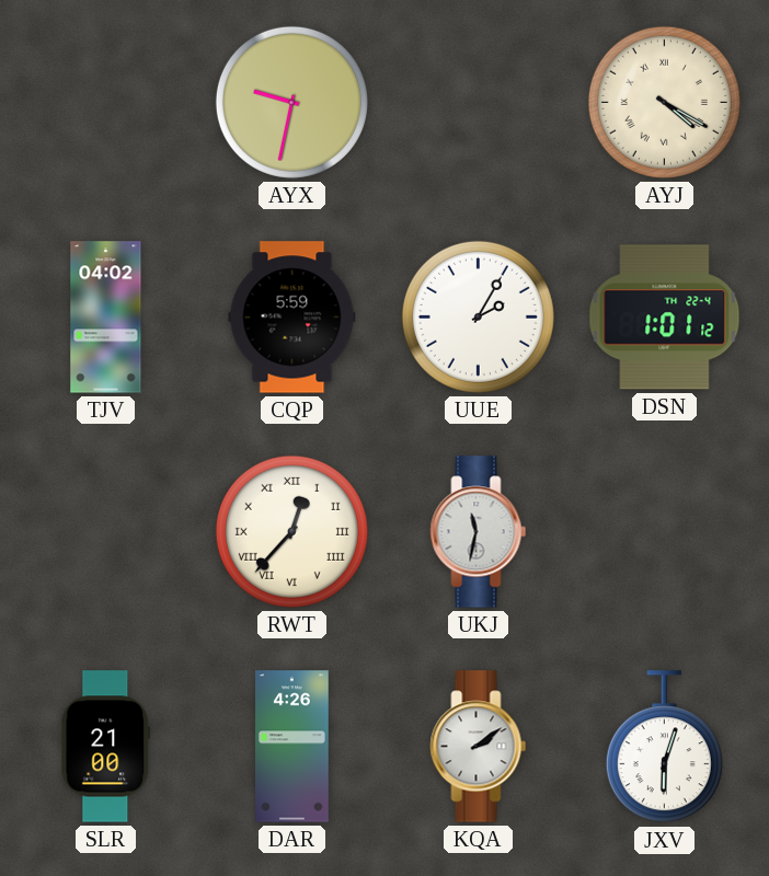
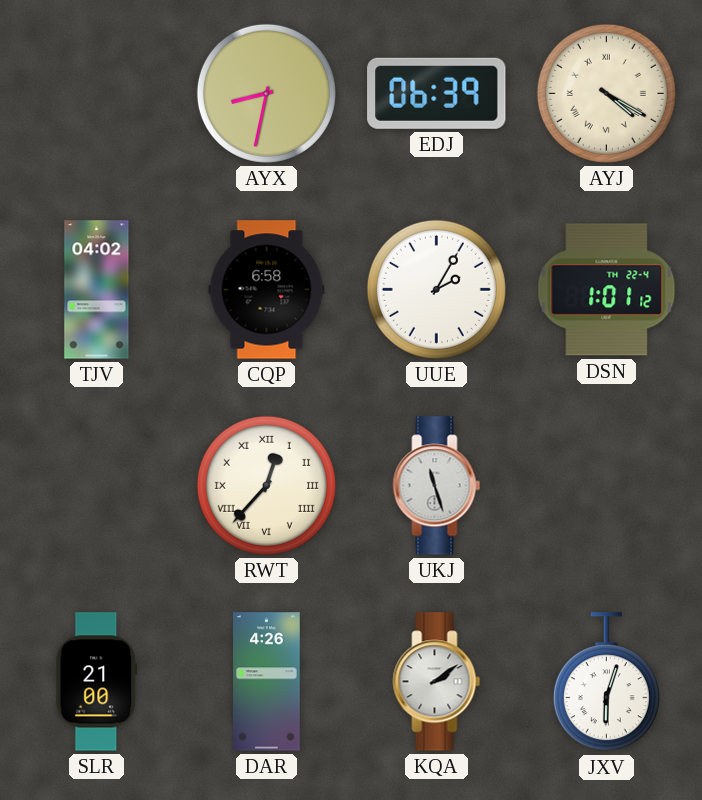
AYX: 9:32 -> 8:32
EDJ: none -> 06:39
CQP: 5:59 -> 6:58
UKJ: 11:32 -> 11:27
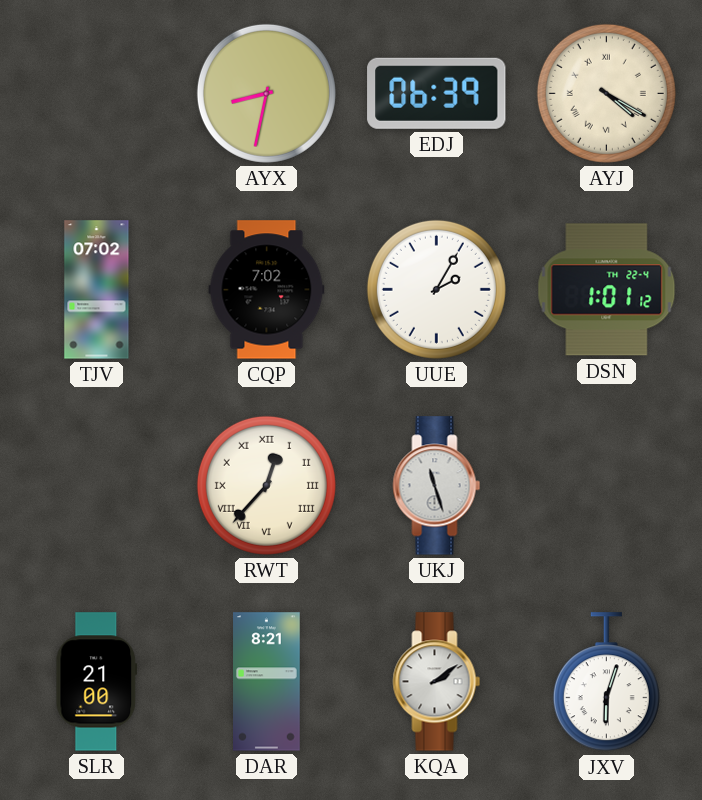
TJV: 04:02 -> 07:02
CQP: 6:58 -> 7:02
DAR: 4:26 -> 8:21
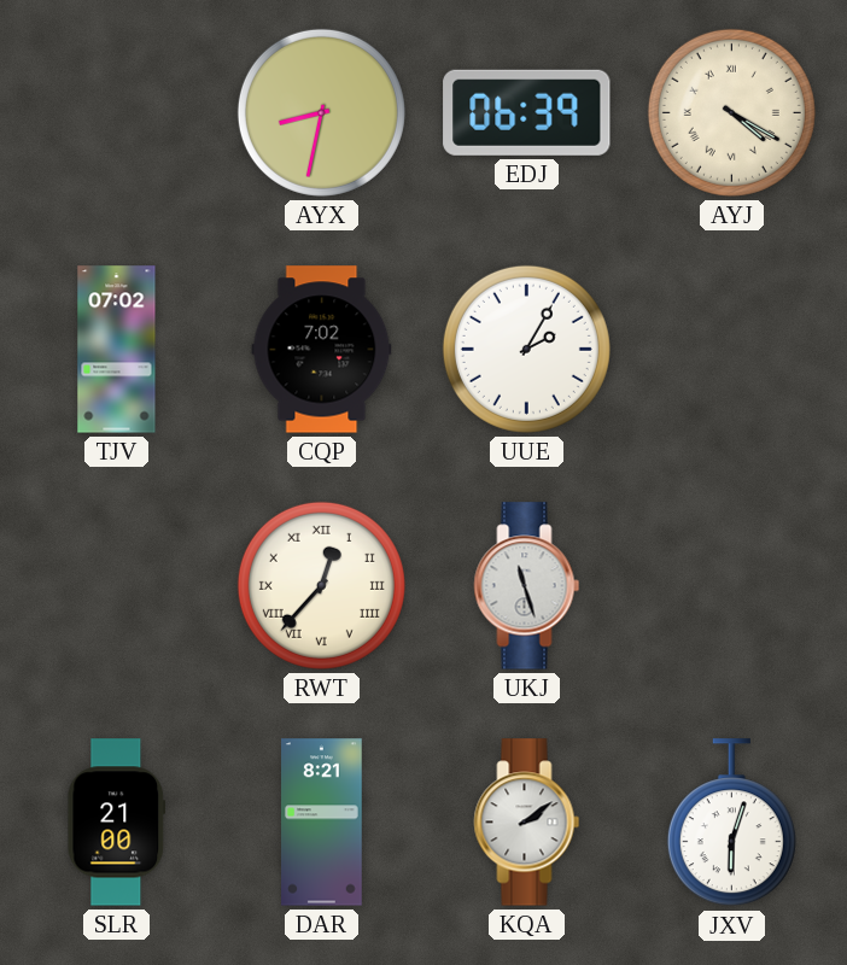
DSN: 1:01 -> none
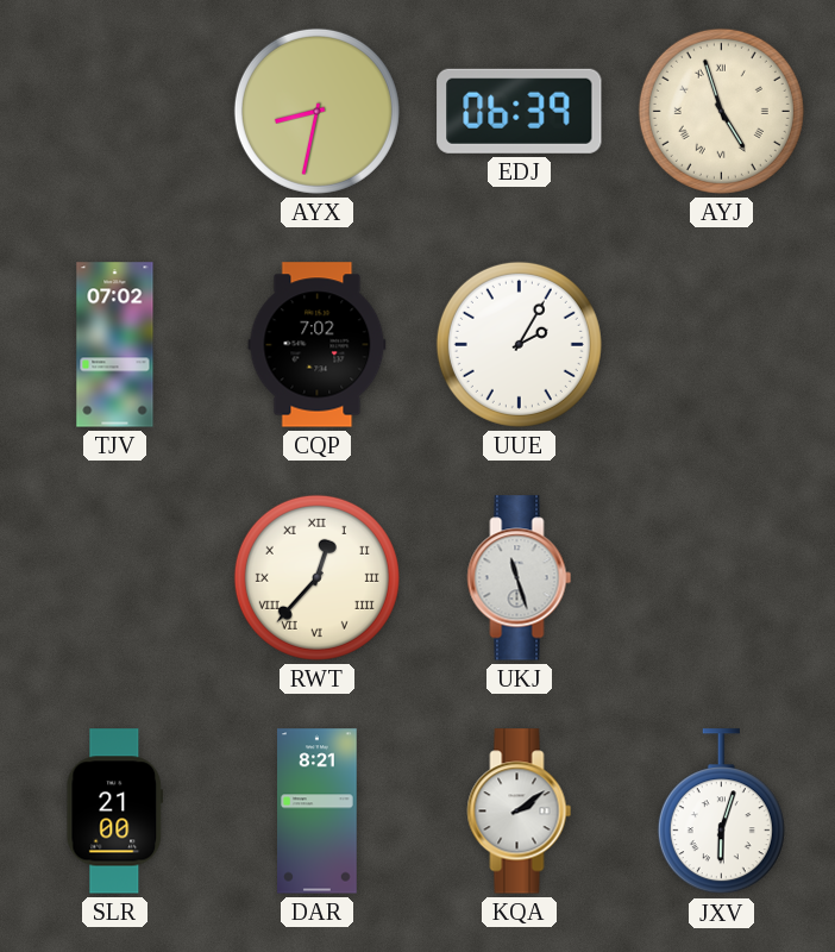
AYJ: 4:20 -> 4:57
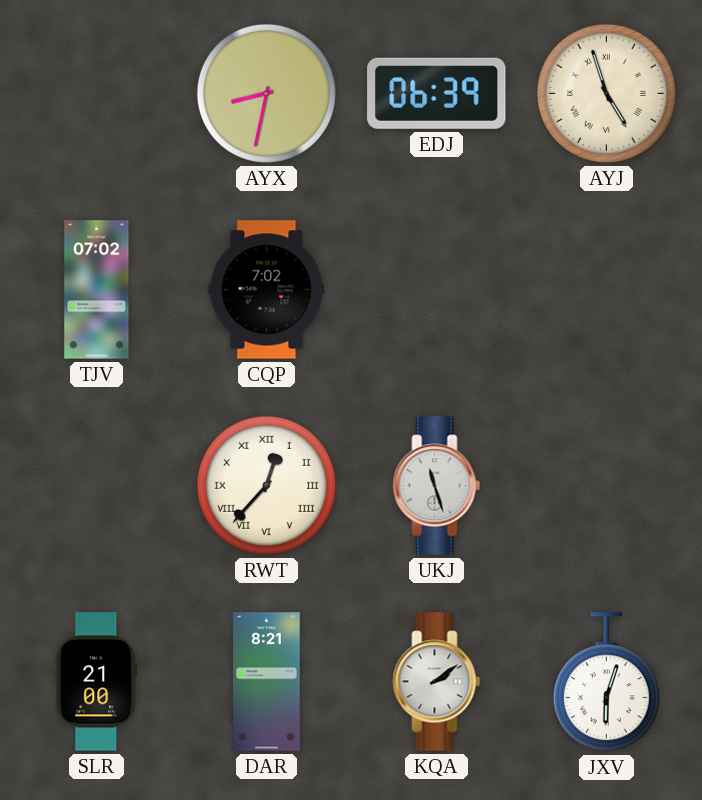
UUE: 2:05 -> none
